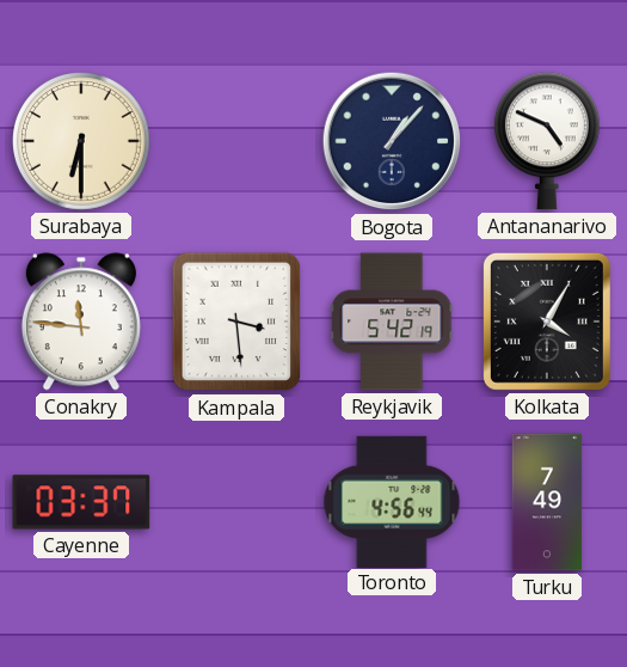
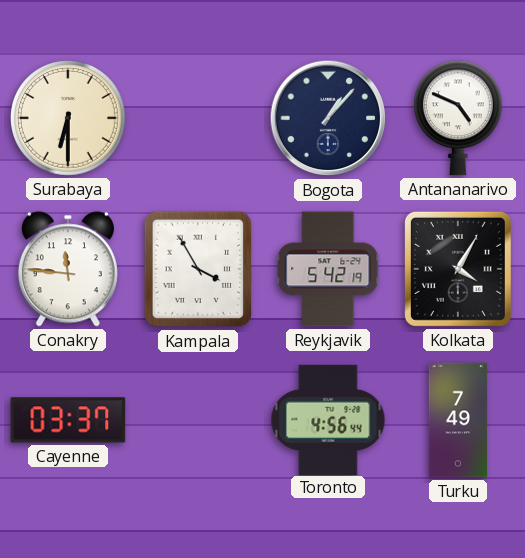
Kampala: 3:29 -> 3:55
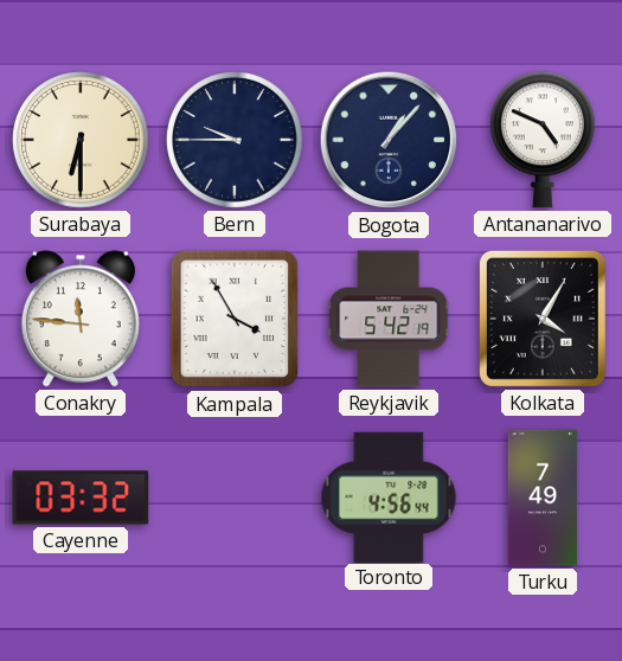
Bern: none -> 9:45
Cayenne: 03:37 -> 03:32
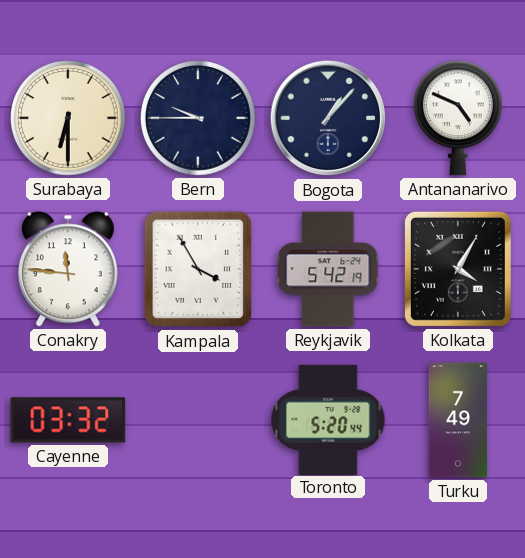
Toronto: 4:56 -> 5:20
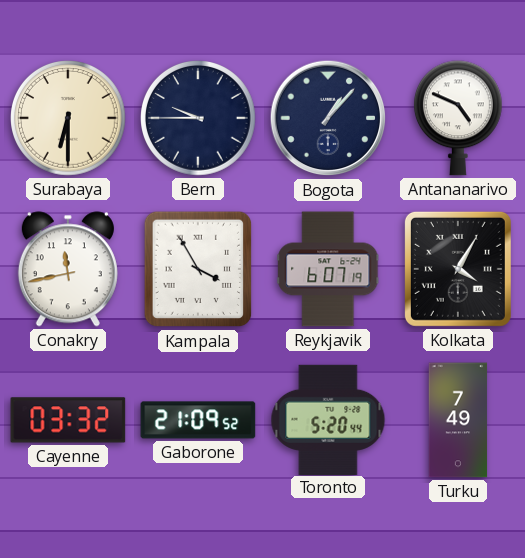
Conakry: 11:46 -> 11:43
Reykjavik: 5:42 -> 6:07
Gaborone: none -> 21:09
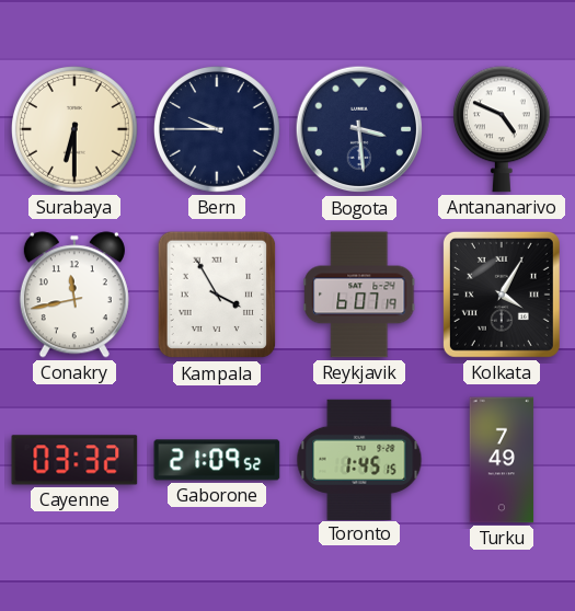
Bogota: 1:07 -> 3:29
Toronto: 5:20 -> 1:45
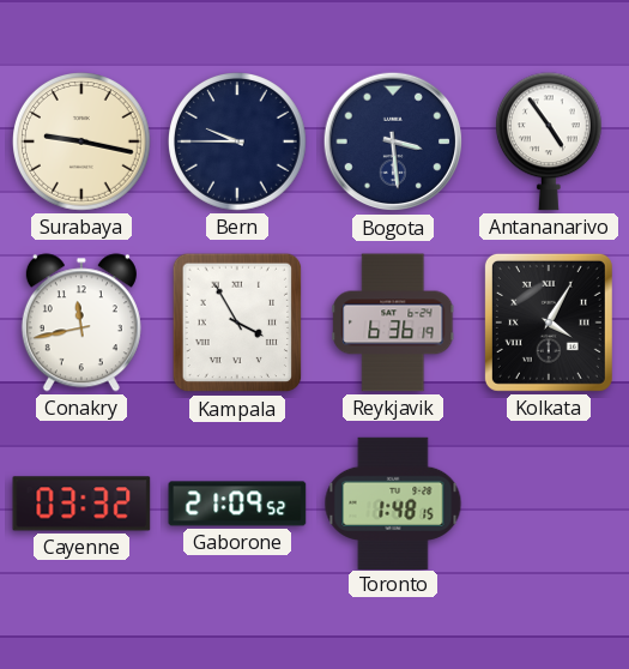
Surabaya: 6:30 -> 9:17
Antananarivo: 4:49 -> 4:54
Reykjavik: 6:07 -> 6:36
Toronto: 1:45 -> 1:48
Turku: 7:49 -> none
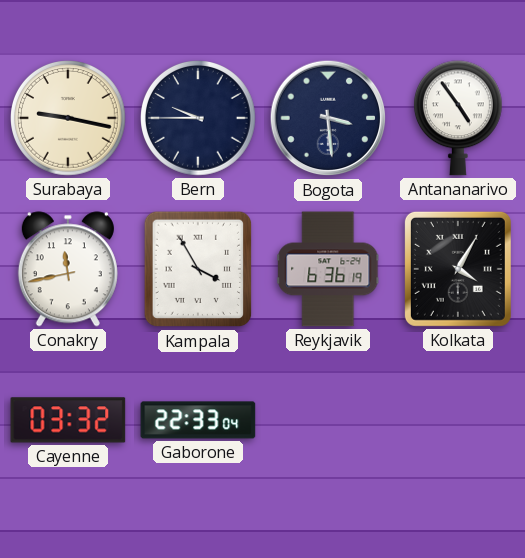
Gaborone: 21:09 -> 22:33
Toronto: 1:48 -> none
